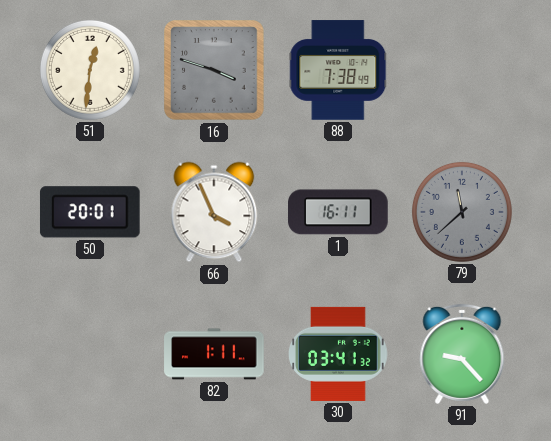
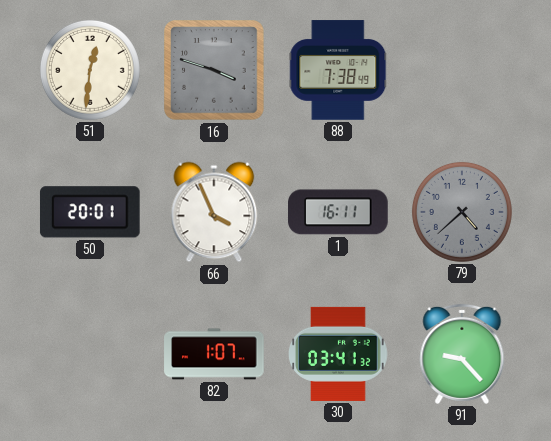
79: 11:38 -> 4:38
82: 1:11 -> 1:07
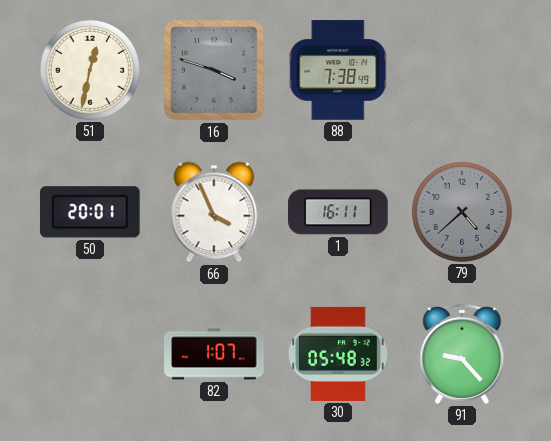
51: 12:31 -> 12:32
30: 03:41 -> 05:48
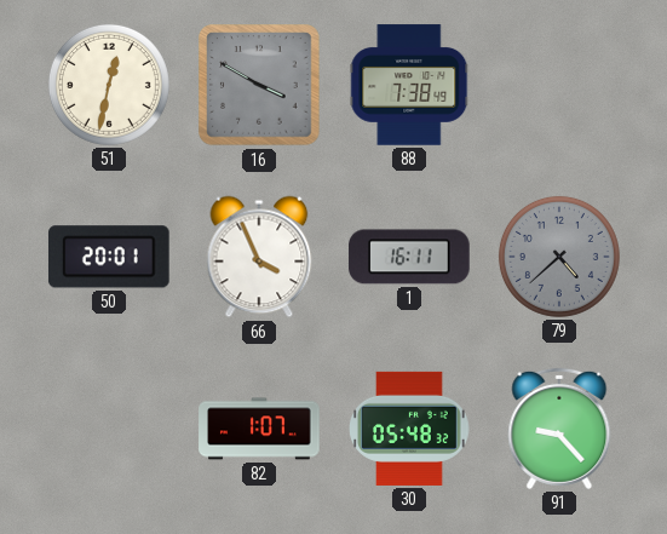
16: 3:48 -> 3:50
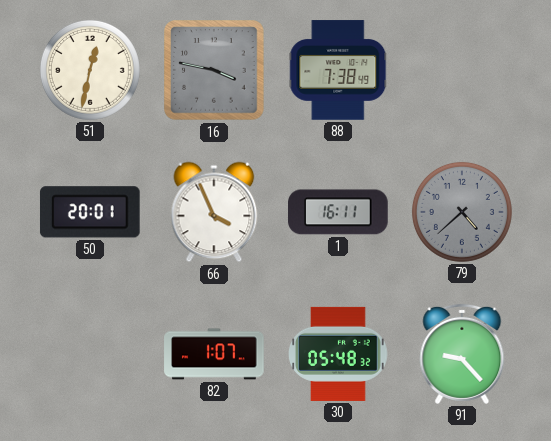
16: 3:50 -> 3:47
